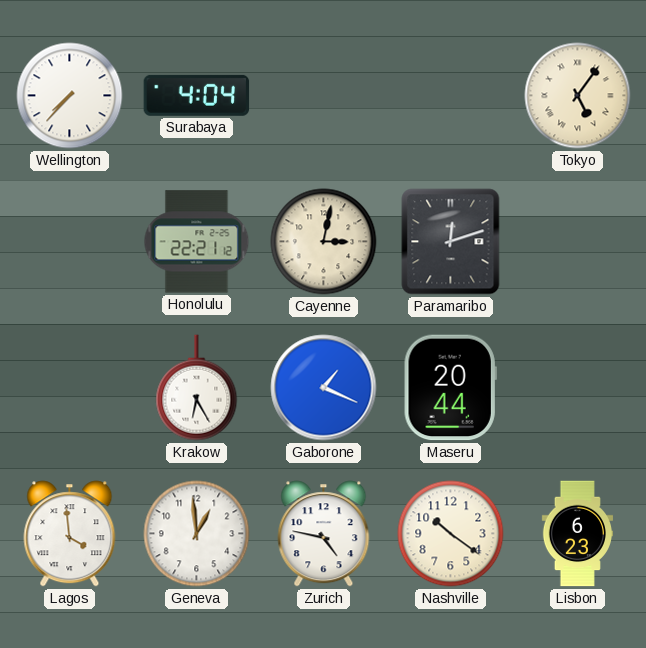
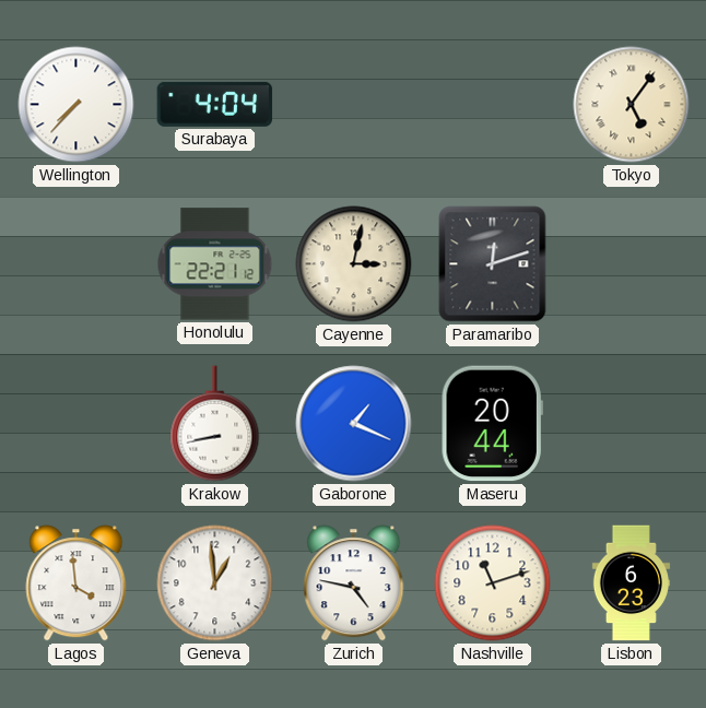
Krakow: 6:25 -> 8:43
Nashville: 10:21 -> 11:12
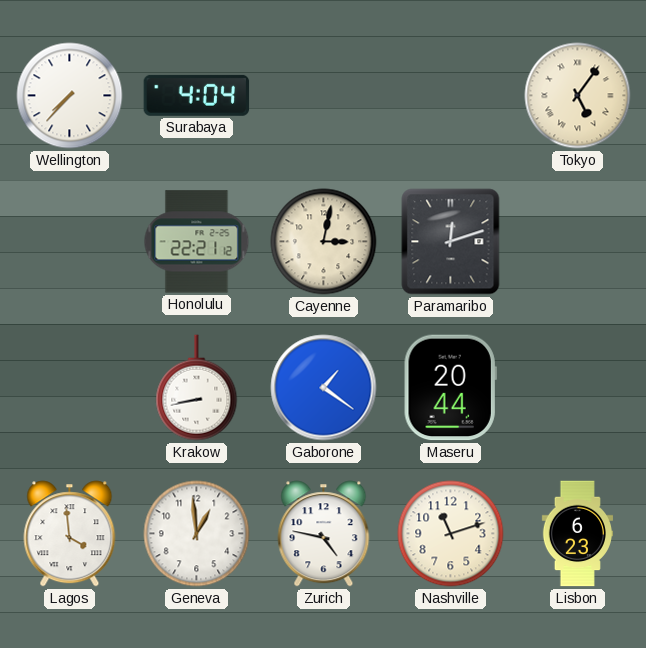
Gaborone: 1:19 -> 1:21
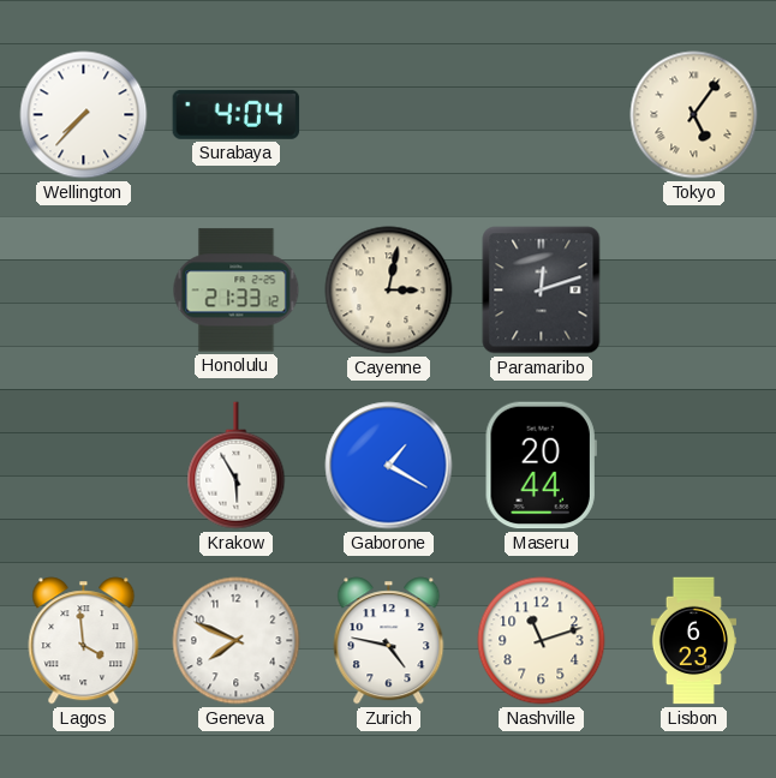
Honolulu: 22:21 -> 21:33
Krakow: 8:43 -> 5:55
Gaborone: 1:21 -> 1:20
Geneva: 12:59 -> 7:49
